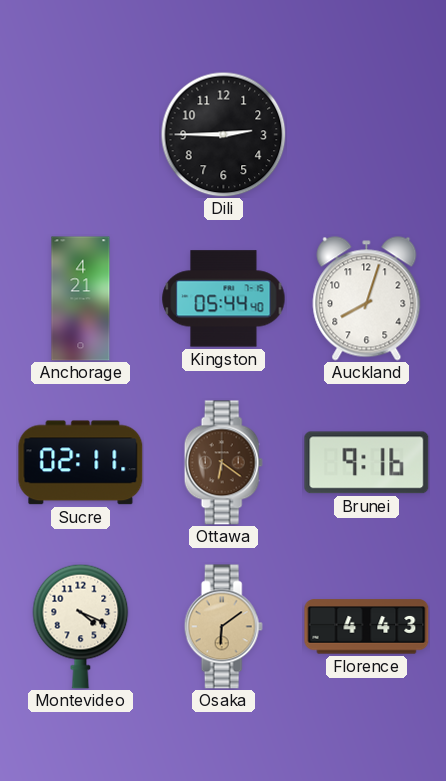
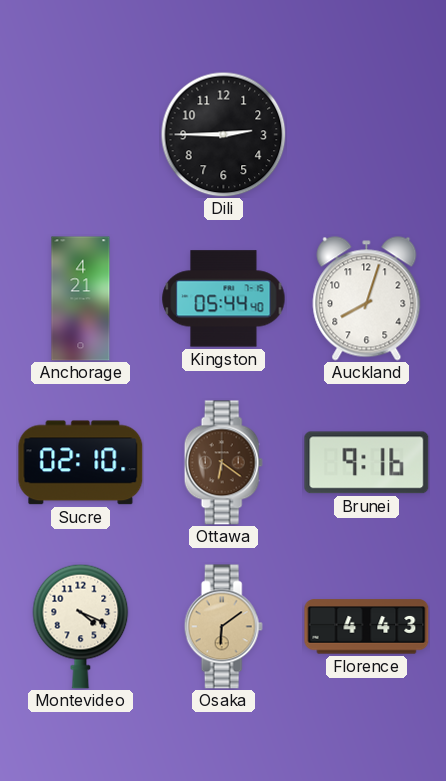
Sucre: 02:11 -> 02:10
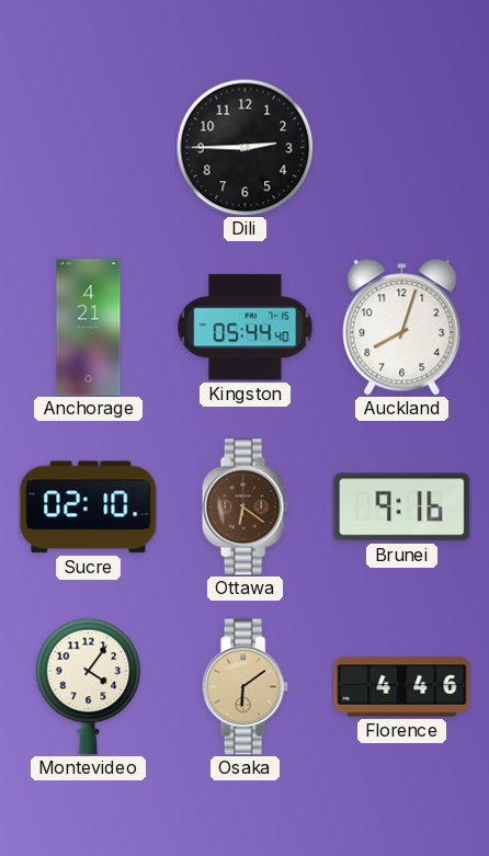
Montevideo: 4:19 -> 4:06
Florence: 4:43 -> 4:46
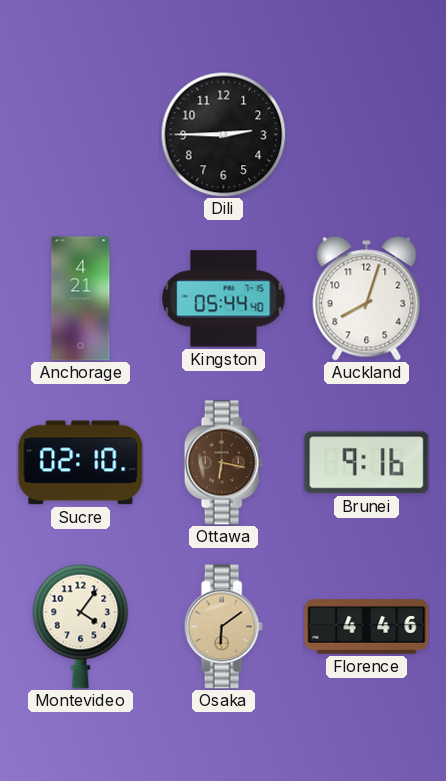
Ottawa: 6:21 -> 6:17
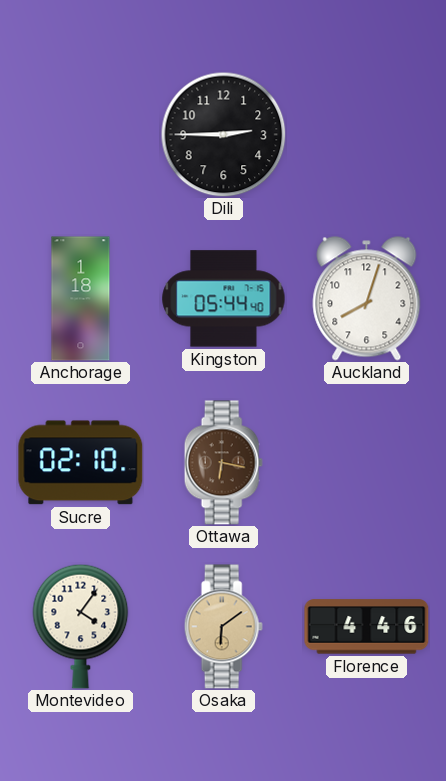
Anchorage: 4:21 -> 1:18
Brunei: 9:16 -> none
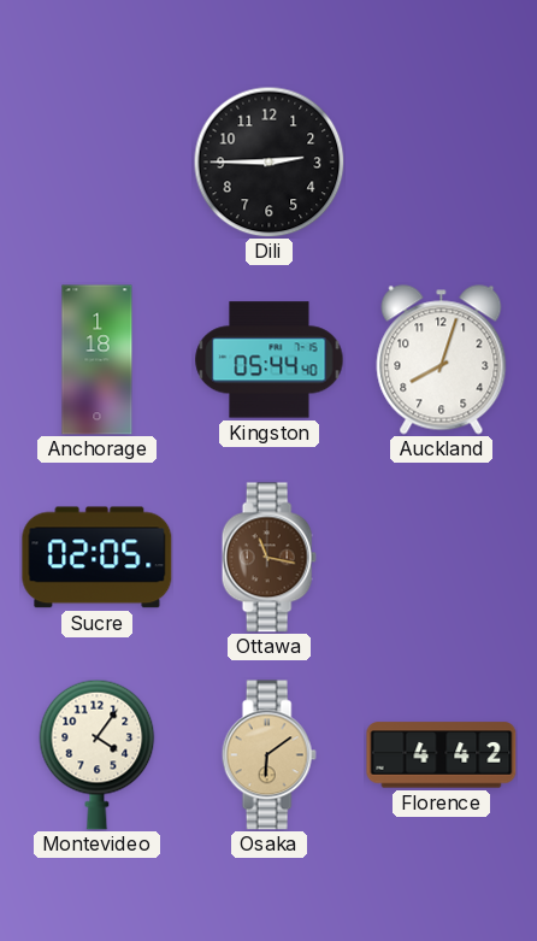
Sucre: 02:10 -> 02:05
Ottawa: 6:17 -> 11:17
Florence: 4:46 -> 4:42
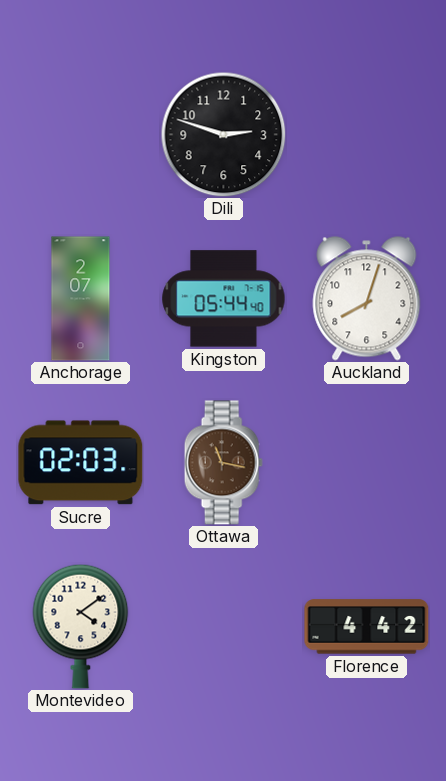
Dili: 2:45 -> 2:48
Anchorage: 1:18 -> 2:07
Sucre: 02:05 -> 02:03
Montevideo: 4:06 -> 4:09
Osaka: 6:09 -> none
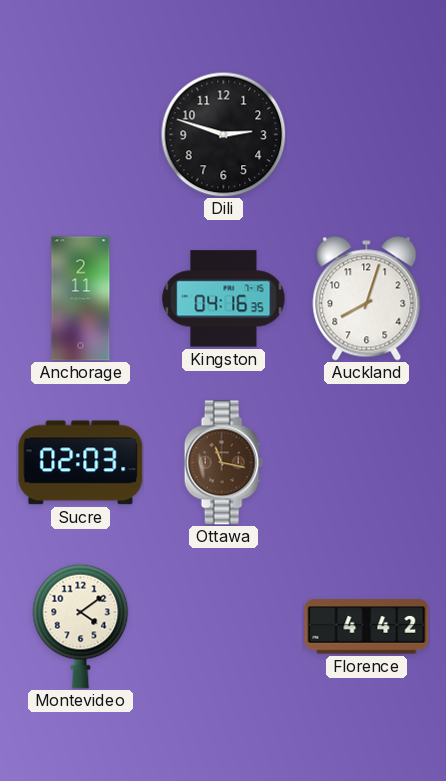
Anchorage: 2:07 -> 2:11
Kingston: 05:44 -> 04:16
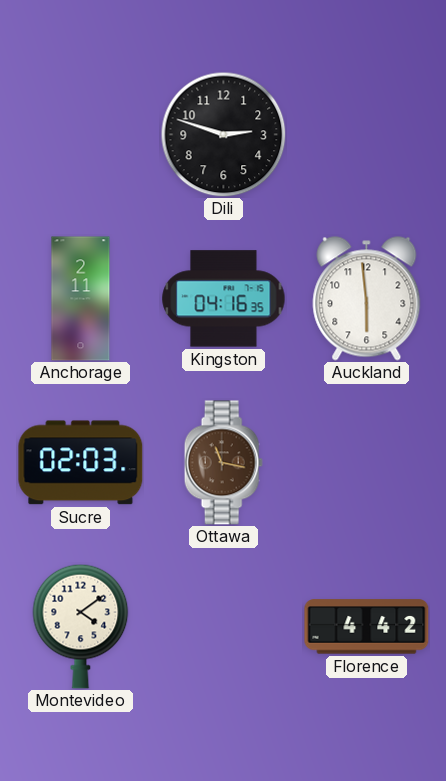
Auckland: 8:03 -> 5:59
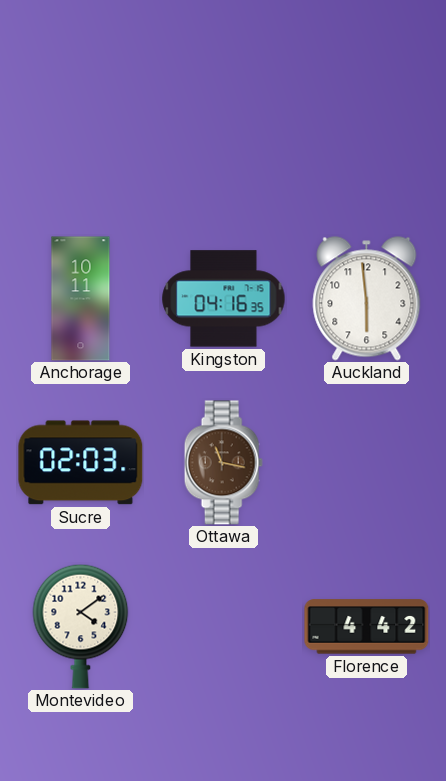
Dili: 2:48 -> none
Anchorage: 2:11 -> 10:11
